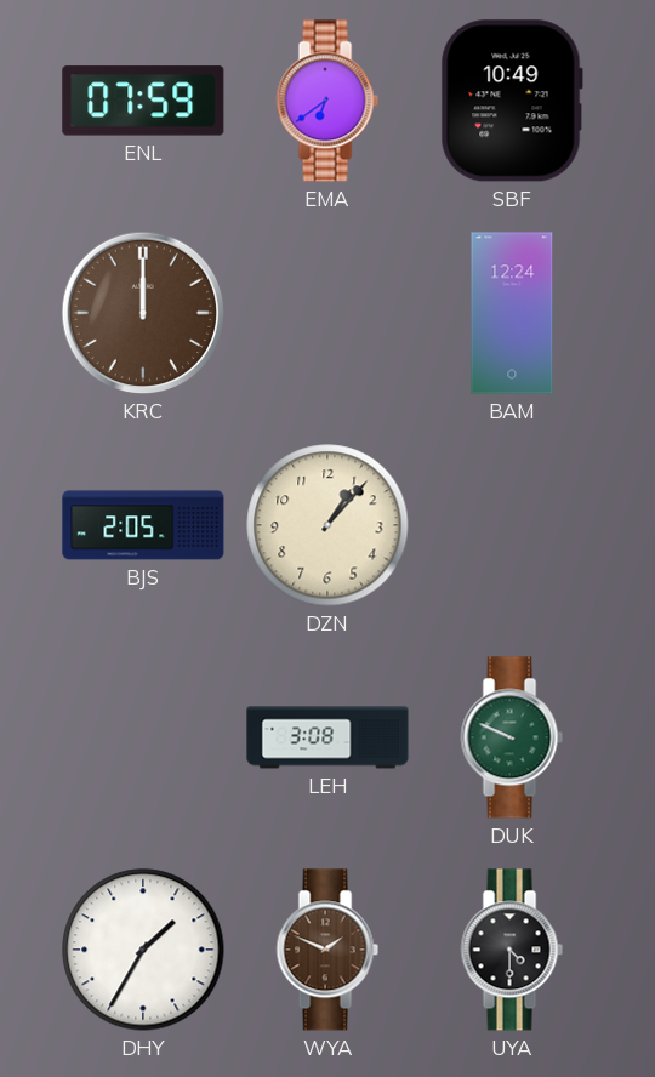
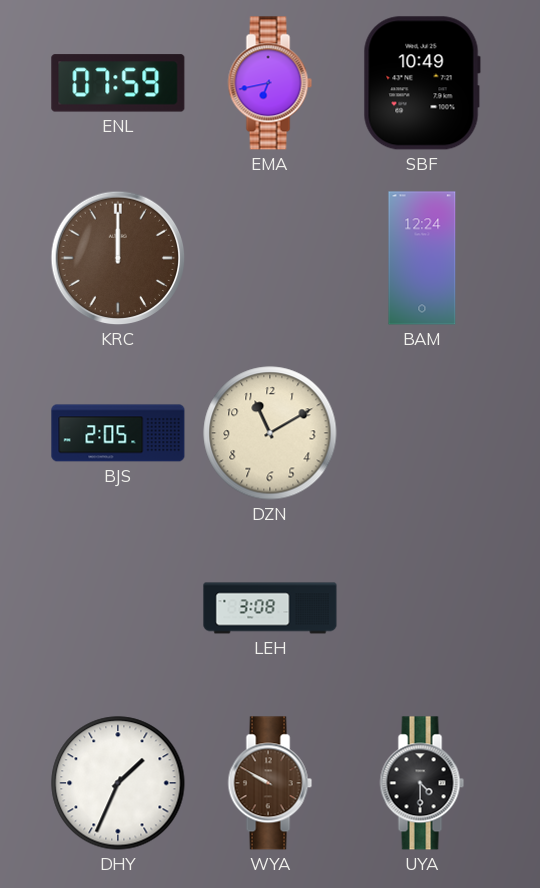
EMA: 6:39 -> 6:43
DZN: 1:07 -> 11:10
DUK: 9:49 -> none
DHY: 1:35 -> 1:34
WYA: 1:49 -> 9:50
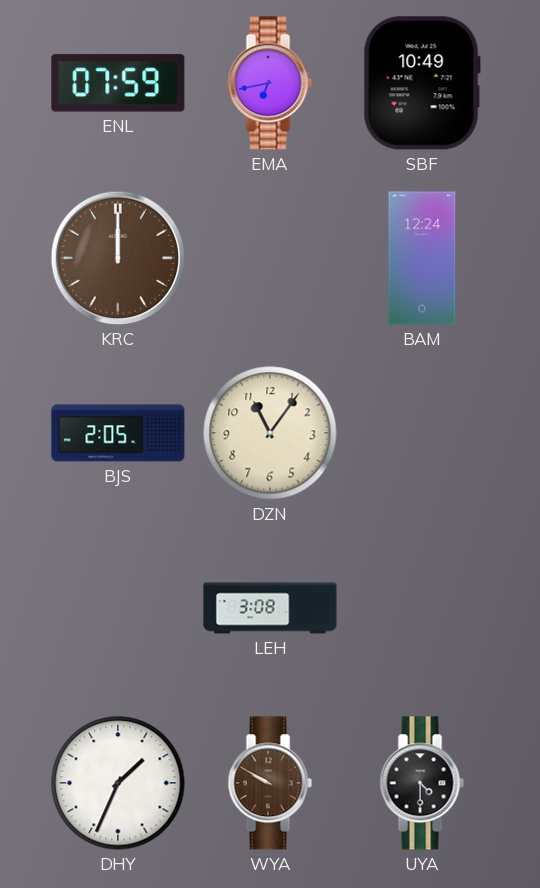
DZN: 11:10 -> 11:06
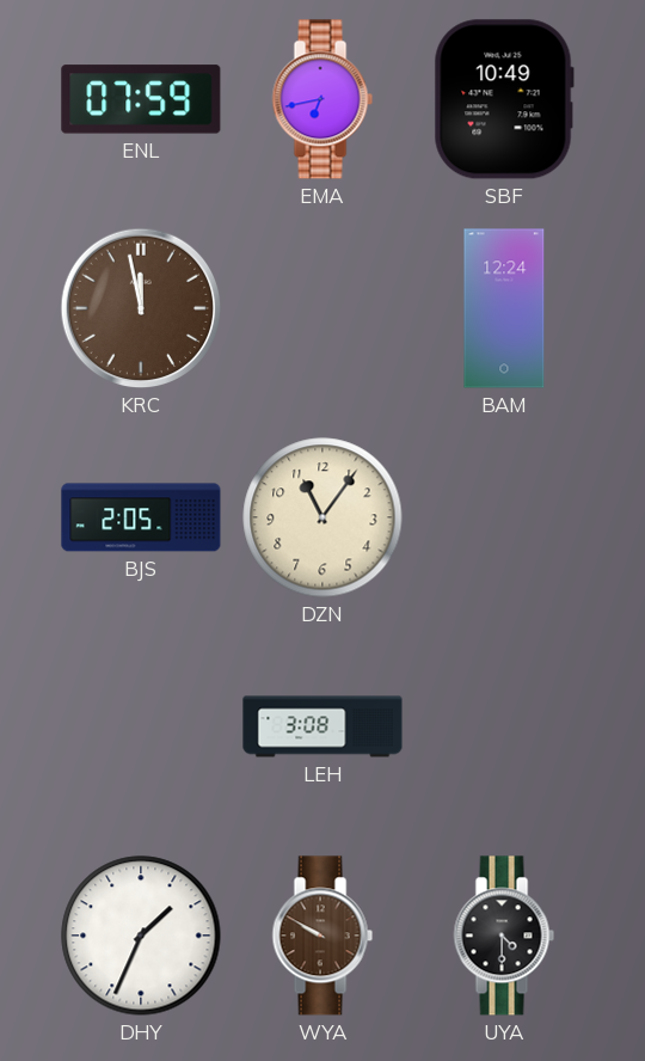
KRC: 12:00 -> 11:58
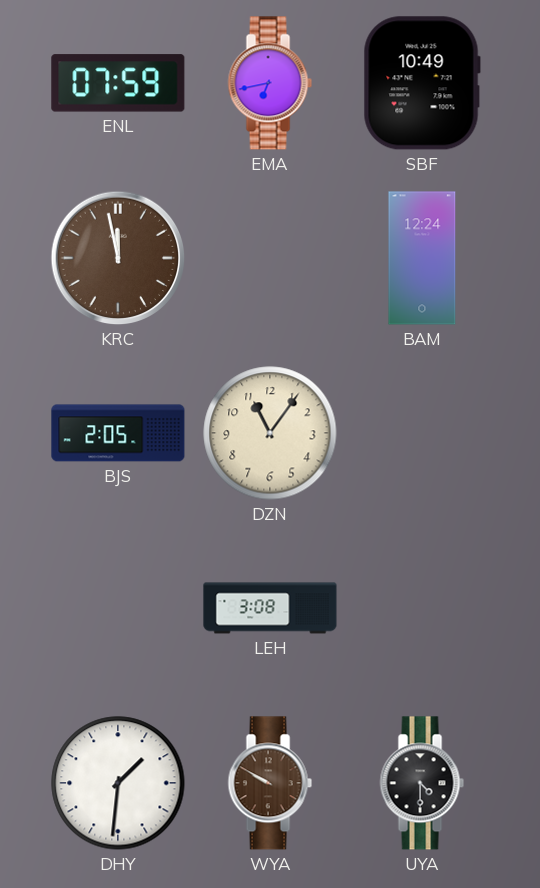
DHY: 1:34 -> 1:31
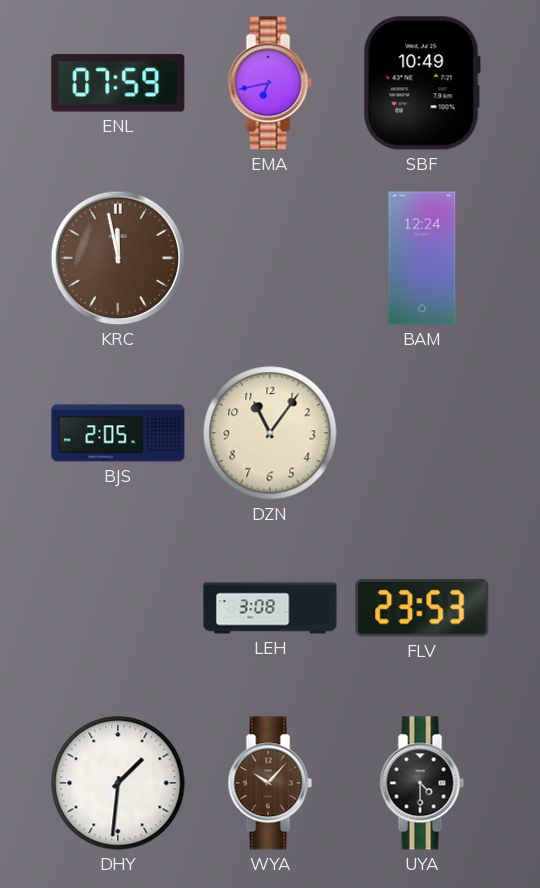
FLV: none -> 23:53
WYA: 9:50 -> 10:07
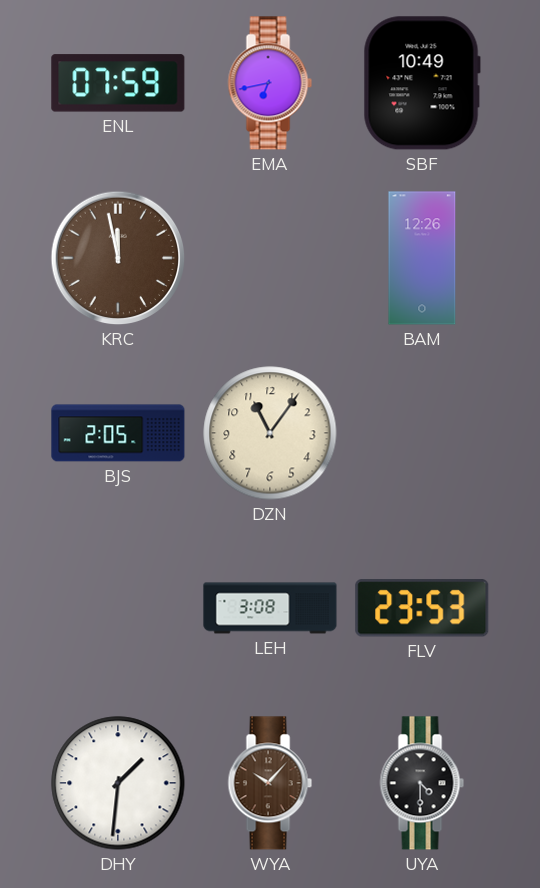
BAM: 12:24 -> 12:26
